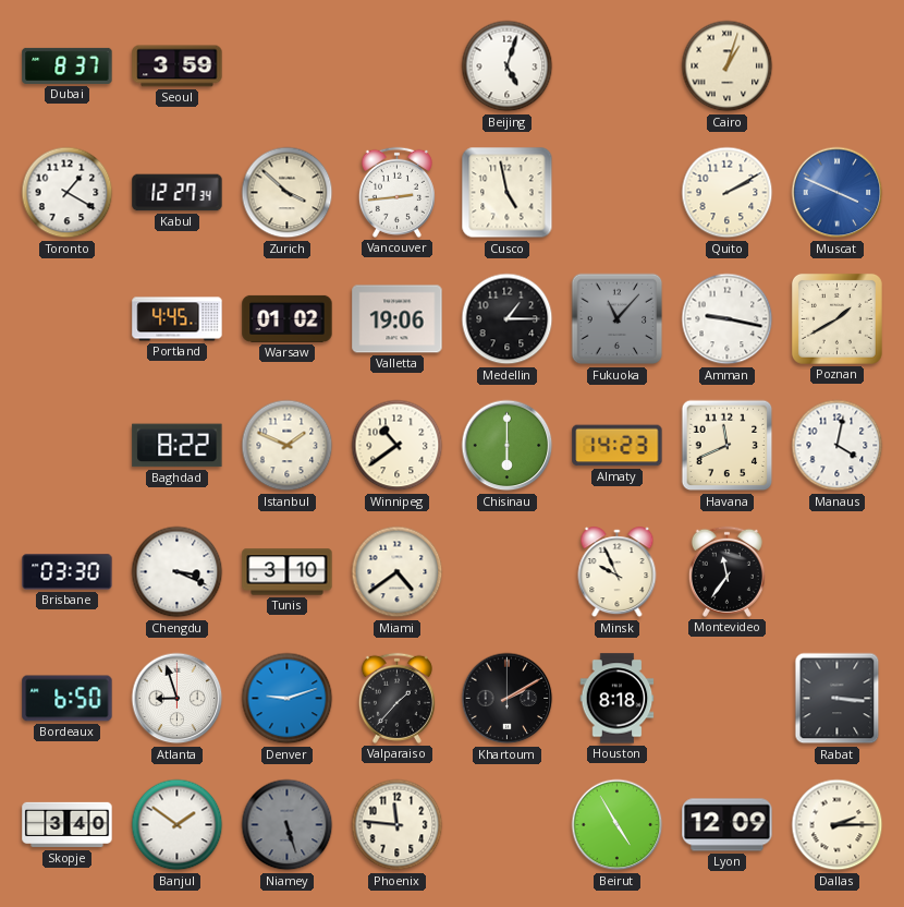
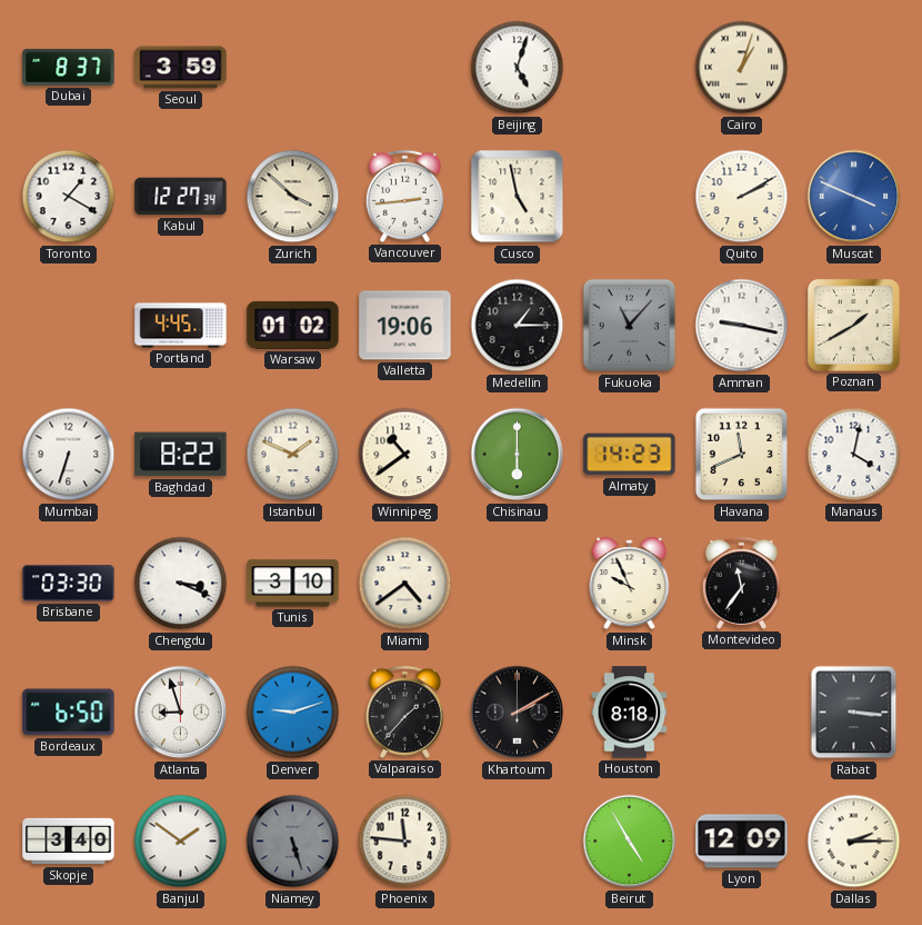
Mumbai: none -> 6:33
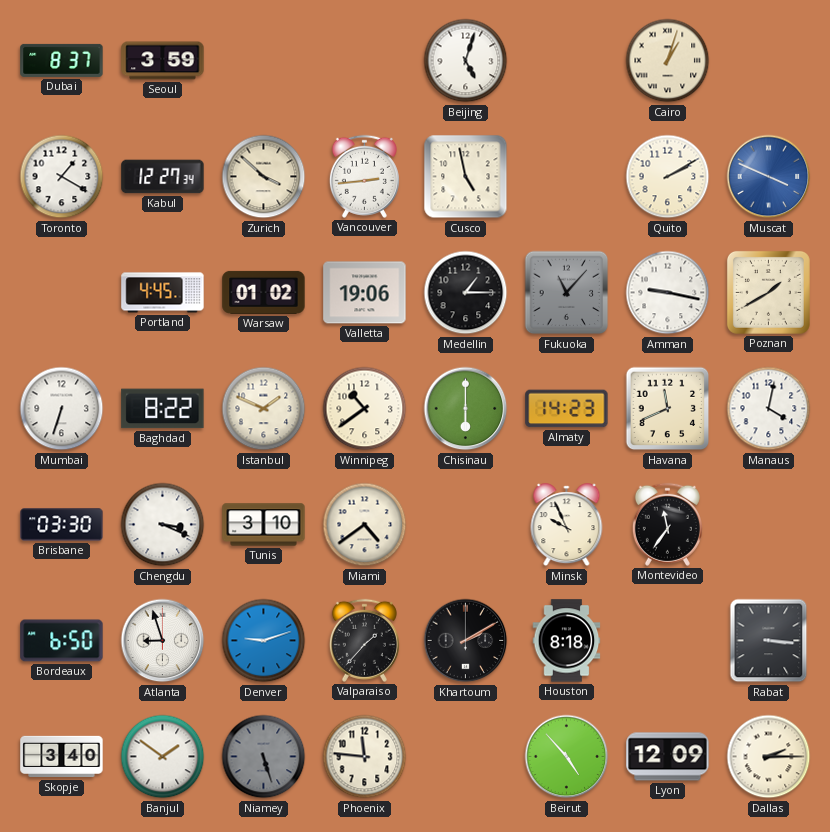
Beirut: 4:55 -> 4:53
